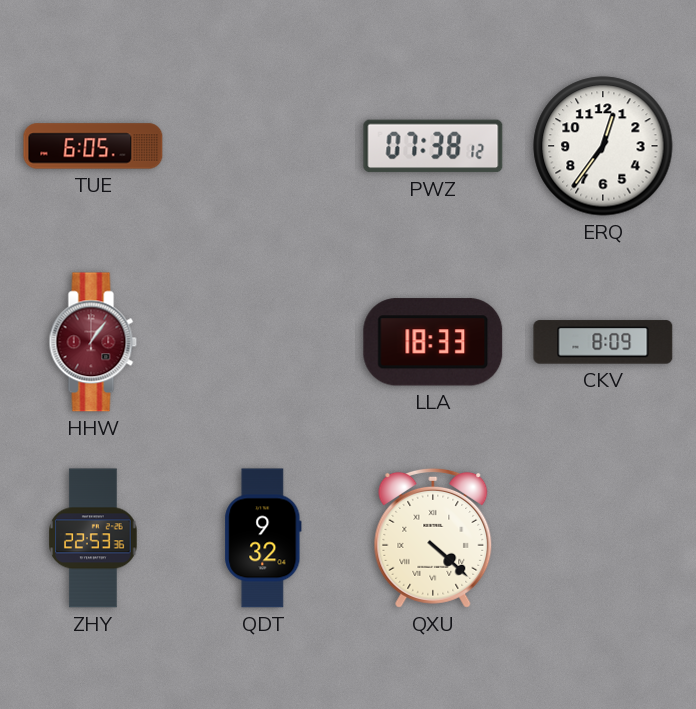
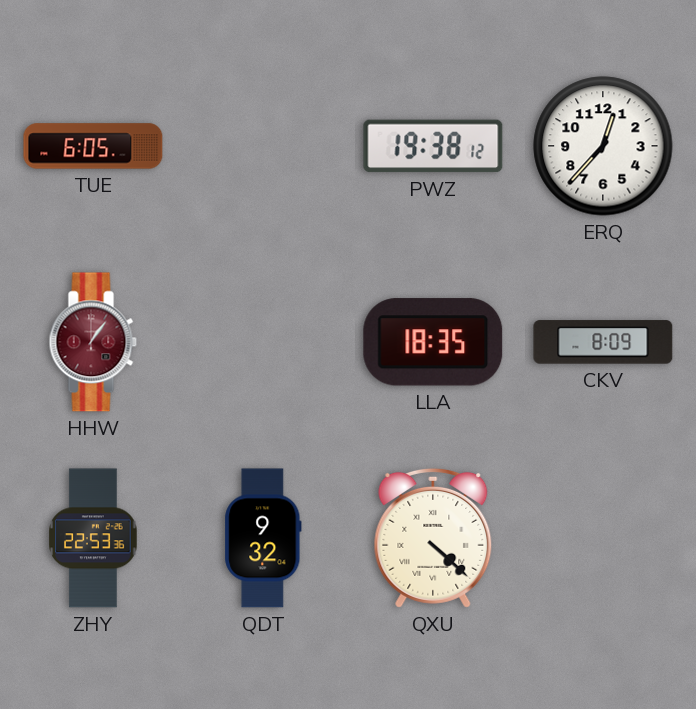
PWZ: 07:38 -> 19:38
ERQ: 12:36 -> 12:37
LLA: 18:33 -> 18:35
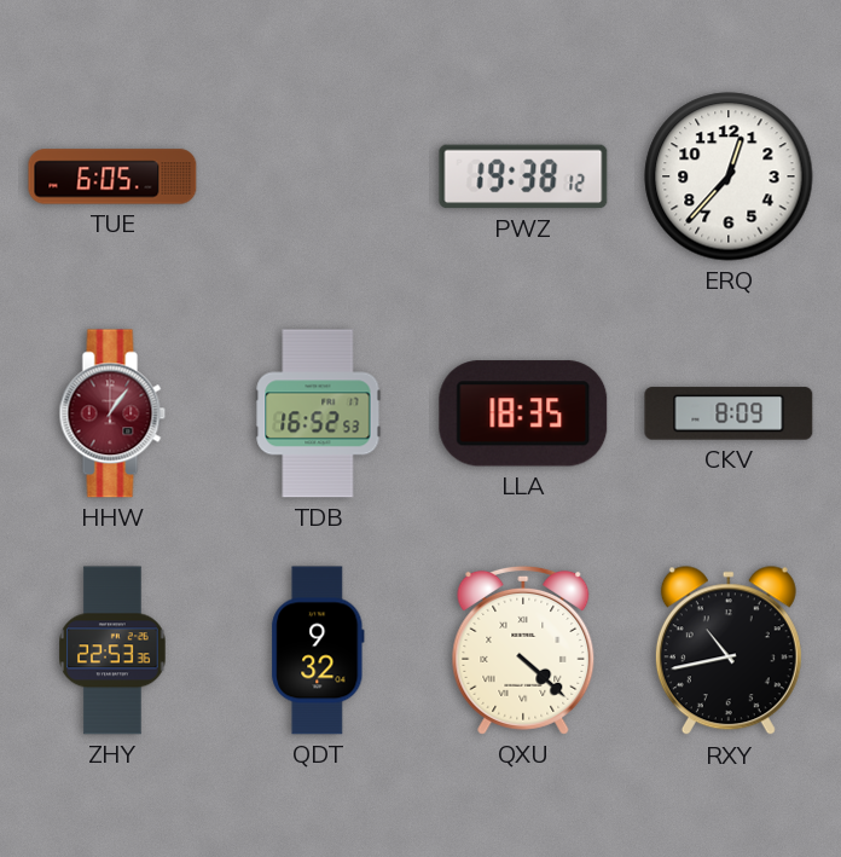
TDB: none -> 16:52
RXY: none -> 10:43
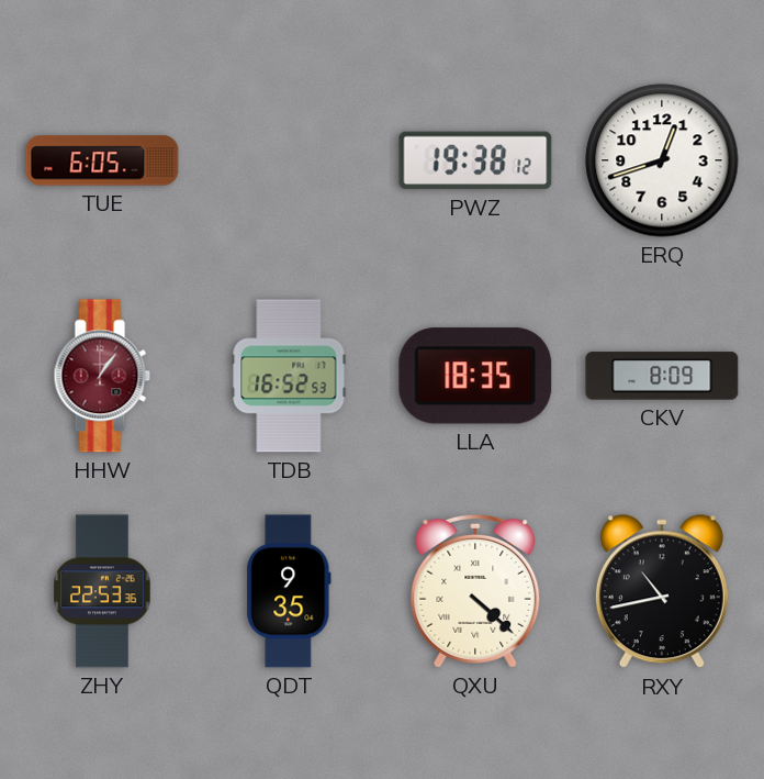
ERQ: 12:37 -> 12:42
QDT: 9:32 -> 9:35
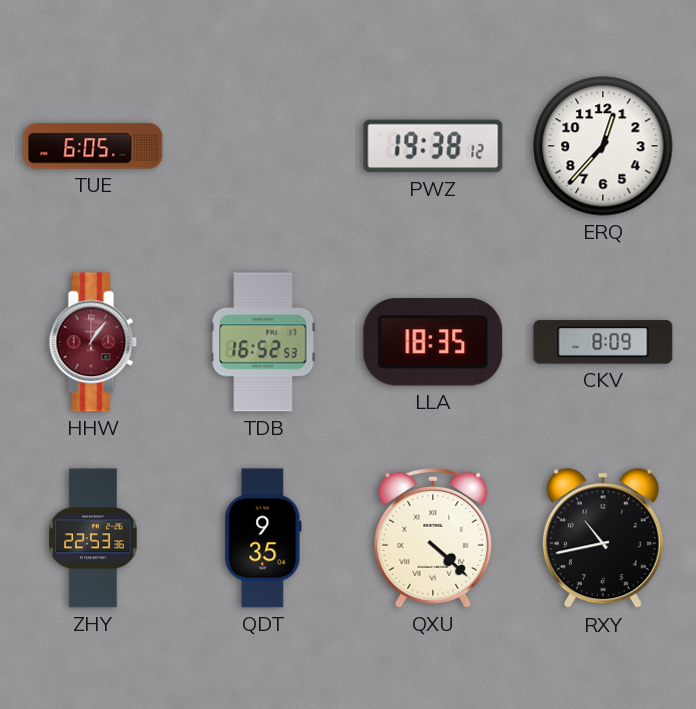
ERQ: 12:42 -> 12:37
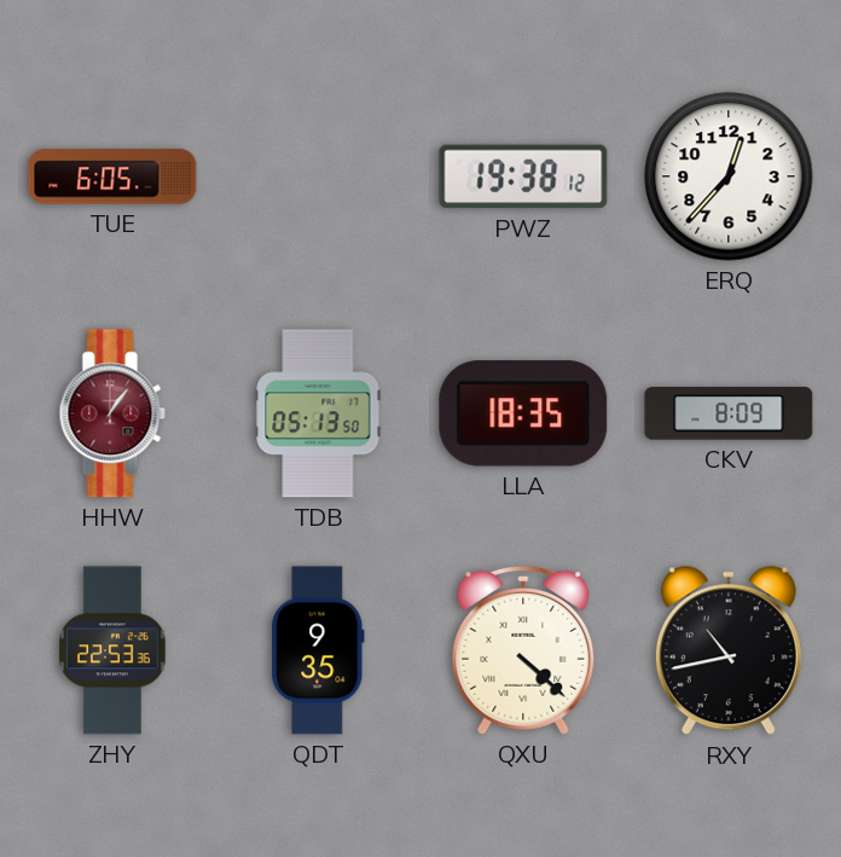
TDB: 16:52 -> 05:13
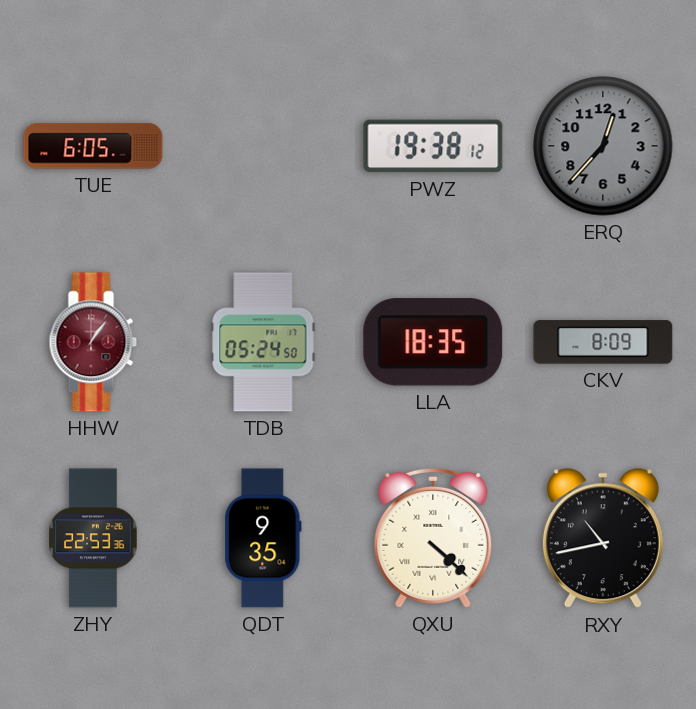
ERQ dial: white -> grey
TDB: 05:13 -> 05:24
